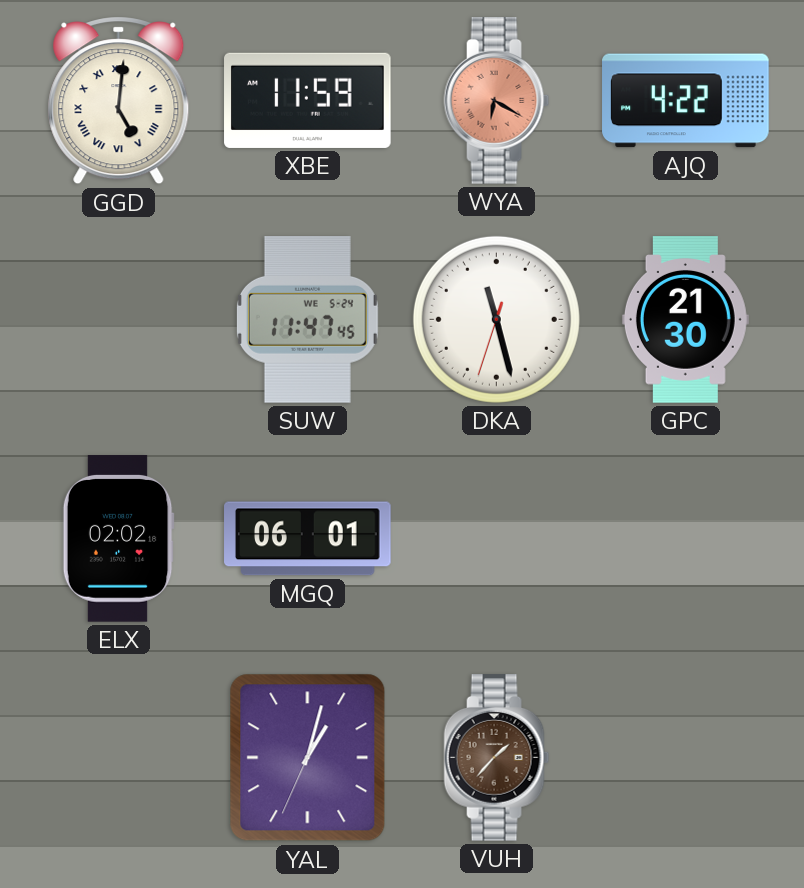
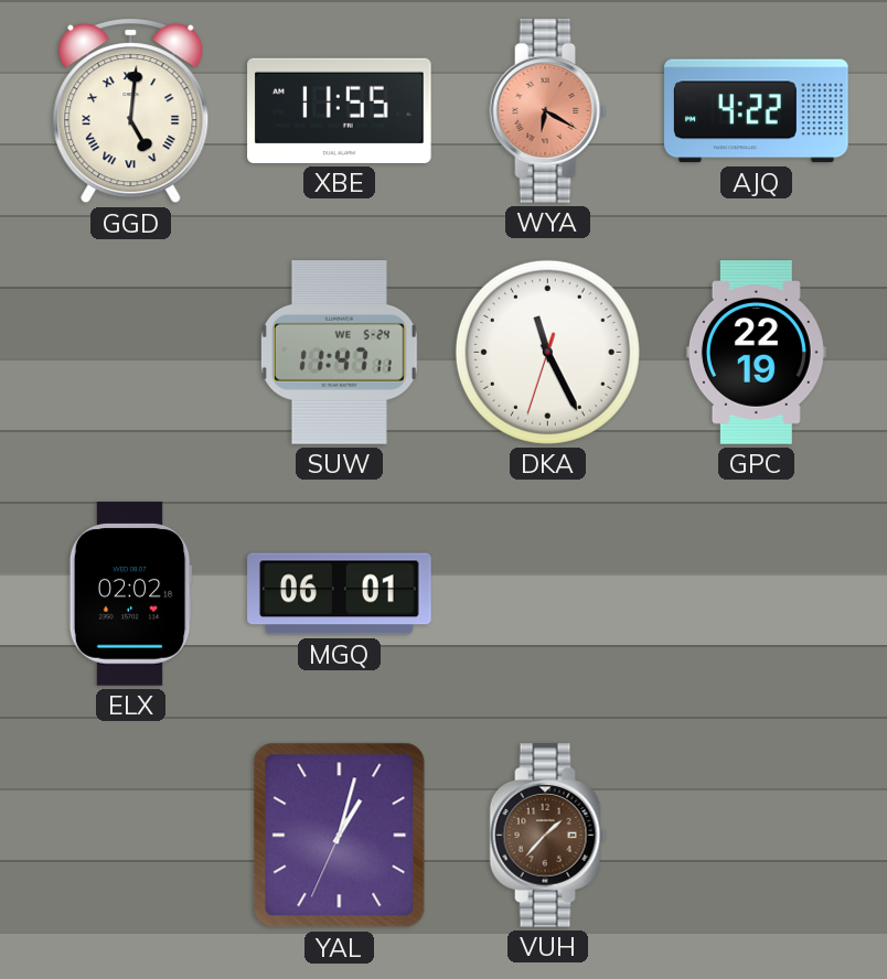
XBE: 11:59 -> 11:55
SUW: 11:47:45 -> 11:47:11
DKA: 11:27 -> 11:25
GPC: 21:30 -> 22:19
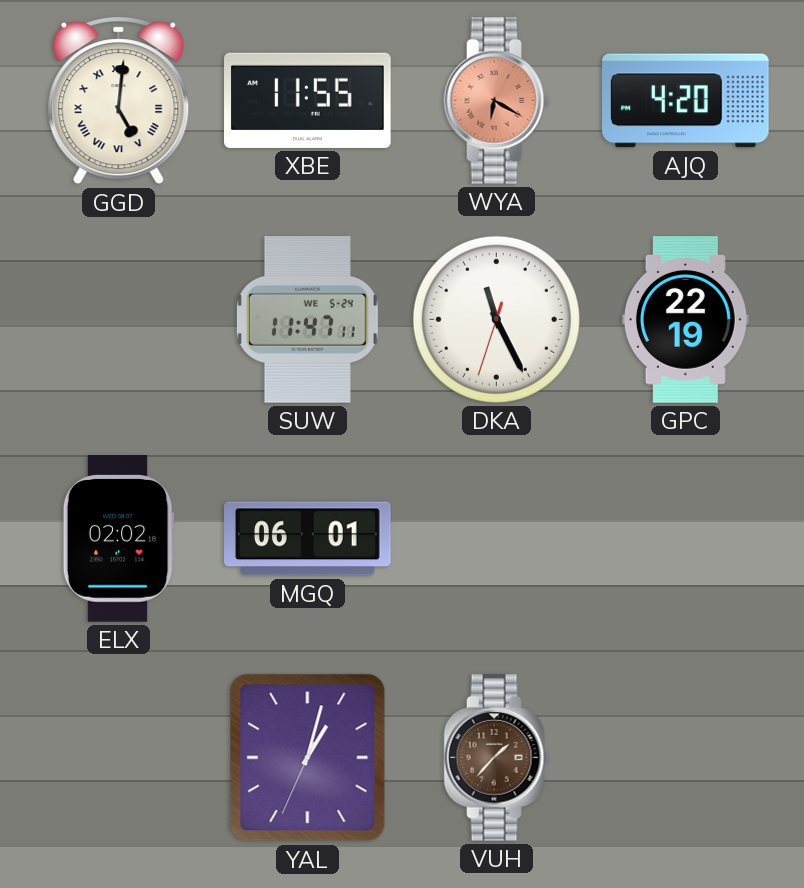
AJQ: 4:22 -> 4:20
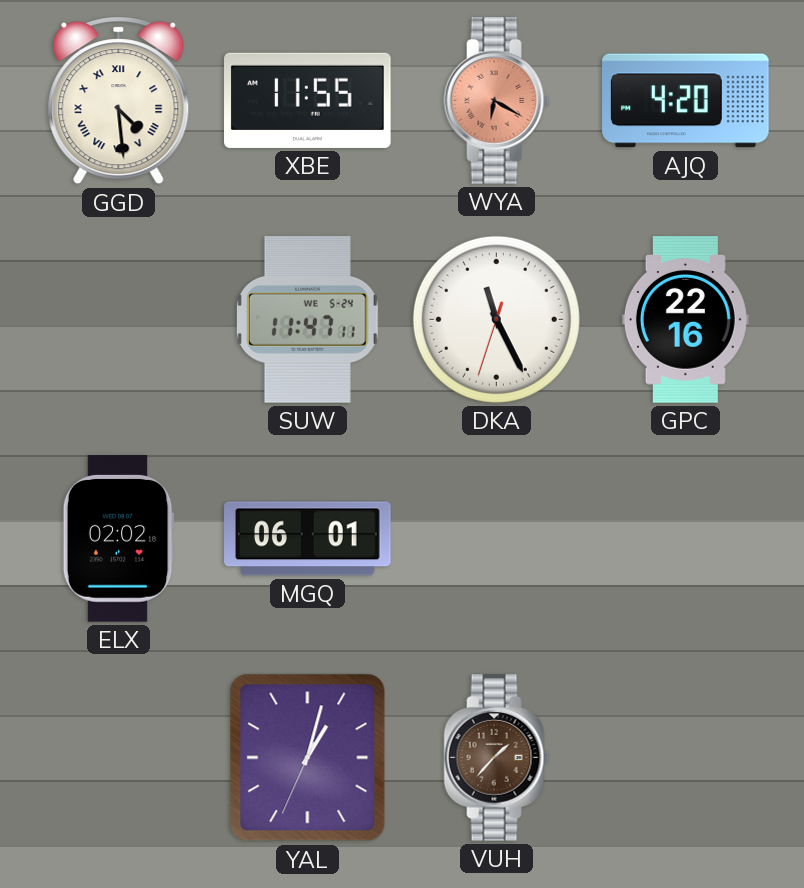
GGD: 5:01 -> 4:29
GPC: 22:19 -> 22:16
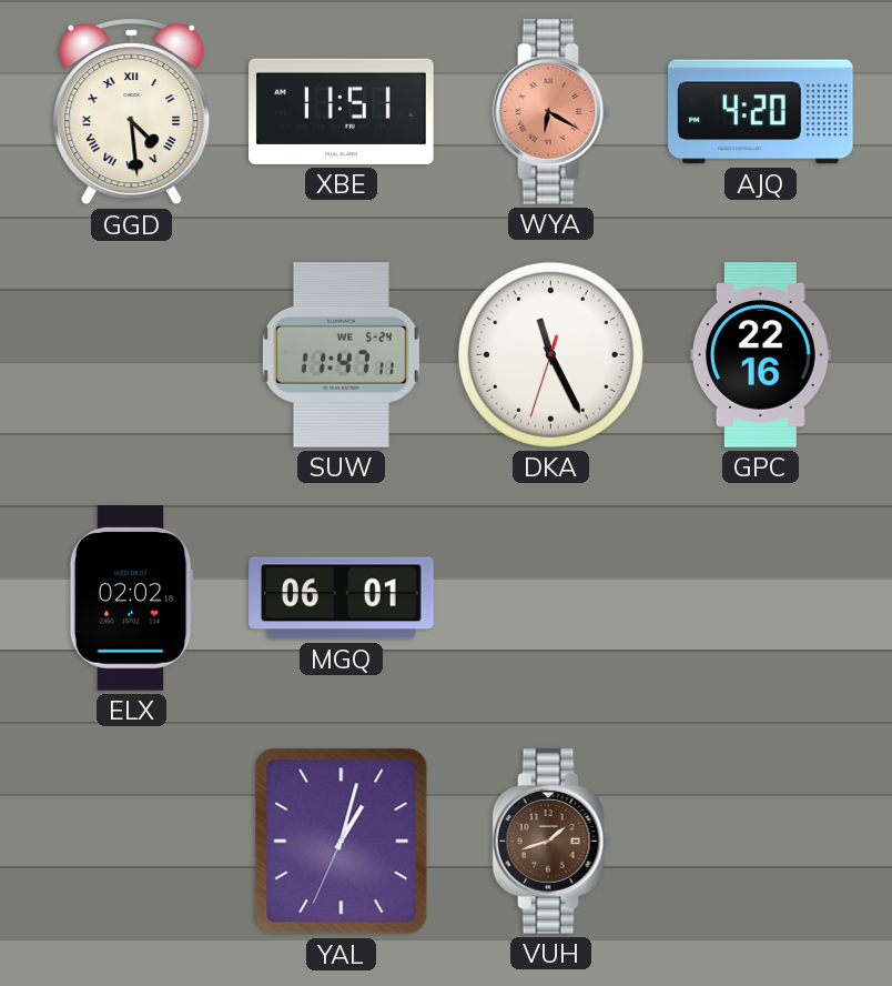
XBE: 11:55 -> 11:51
VUH: 1:37 -> 1:42
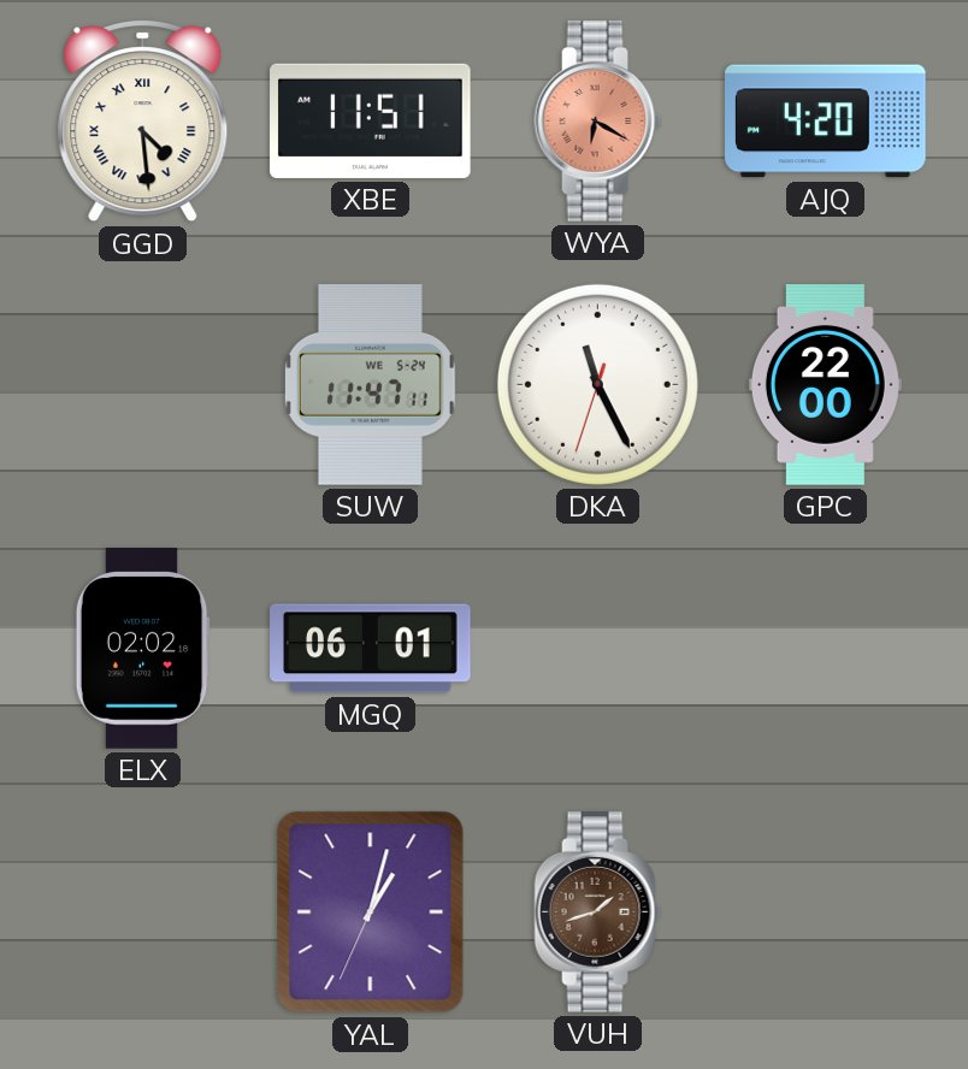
GPC: 22:16 -> 22:00
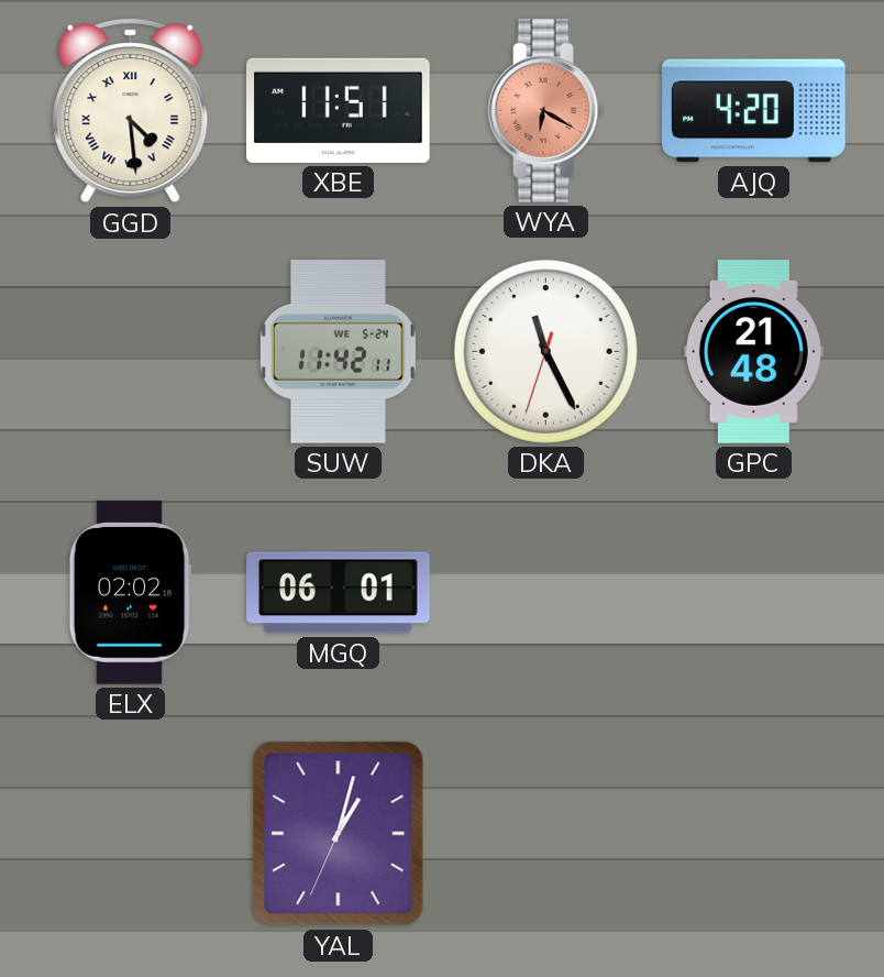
SUW: 11:47 -> 11:42
GPC: 22:00 -> 21:48
VUH: 1:42 -> none
